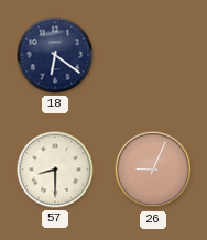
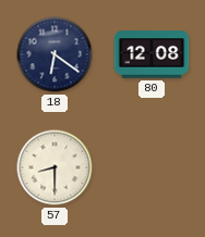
80: none -> 12:08
26: 9:04 -> none
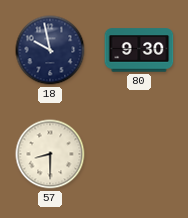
18: 6:21 -> 9:58
80: 12:08 -> 9:30
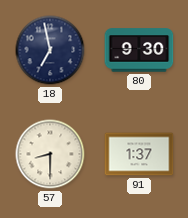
18: 9:58 -> 6:58
91: none -> 1:37
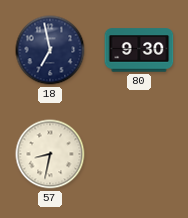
57: 8:30 -> 8:32
91: 1:37 -> none
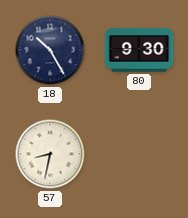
18: 6:58 -> 10:25
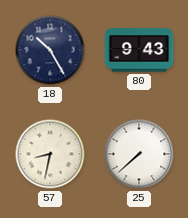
80: 9:30 -> 9:43
25: none -> 7:38
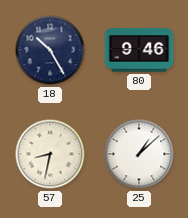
80: 9:43 -> 9:46
25: 7:38 -> 1:08
